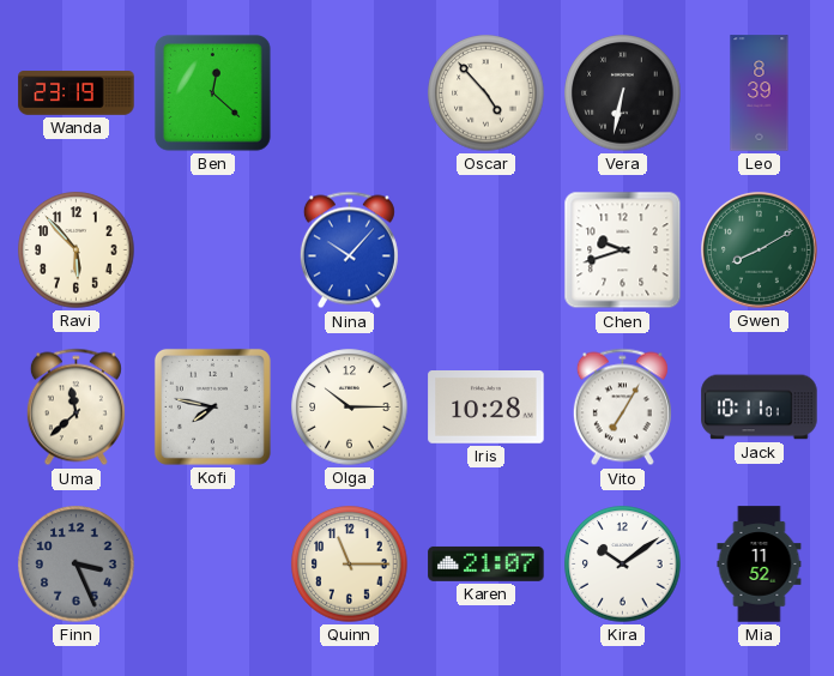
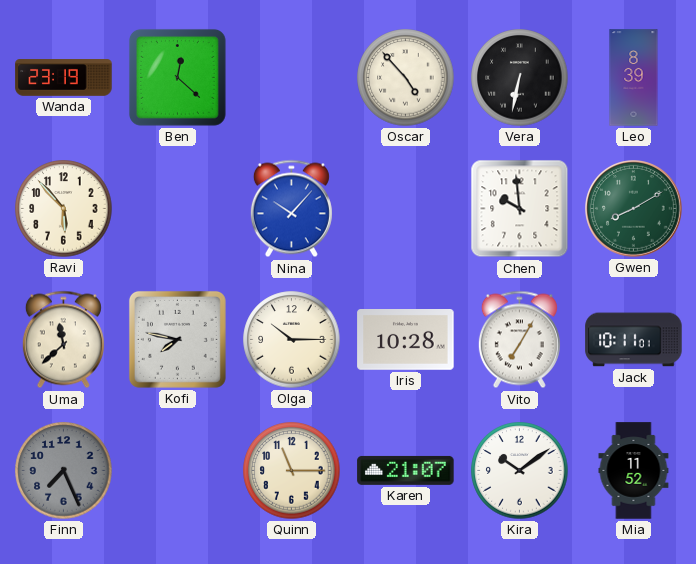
Chen: 9:42 -> 9:59
Finn: 3:26 -> 7:26
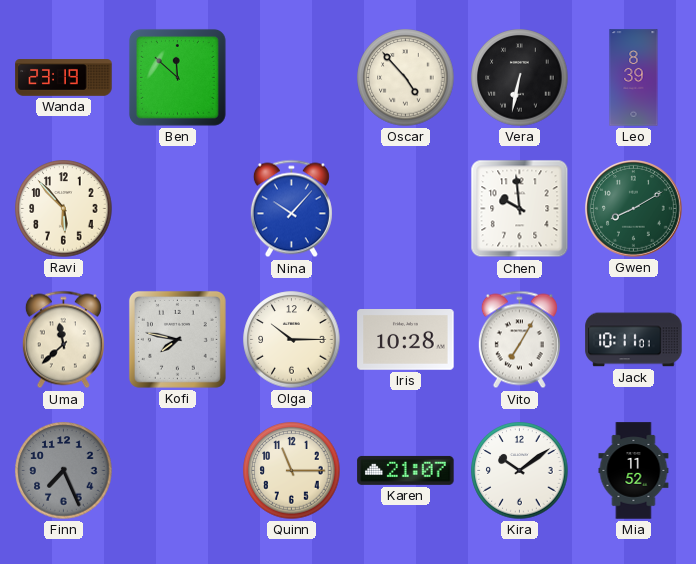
Ben: 12:22 -> 11:52
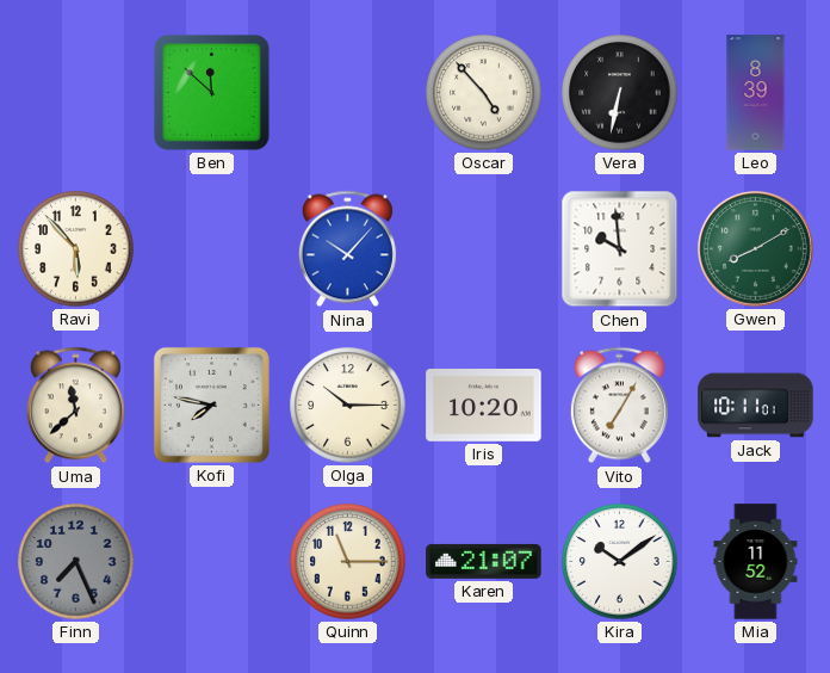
Wanda: 23:19 -> none
Iris: 10:28 -> 10:20
